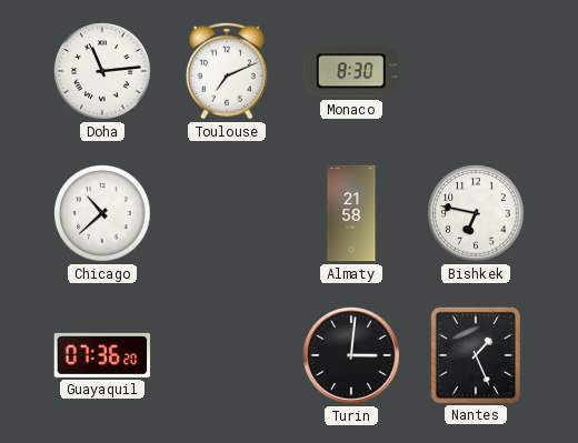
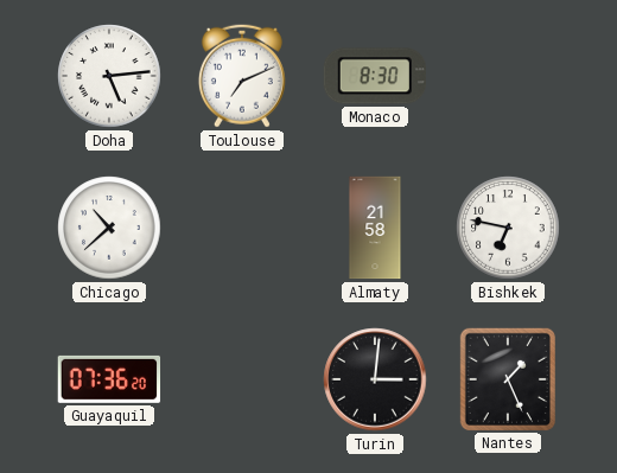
Doha: 11:14 -> 5:14
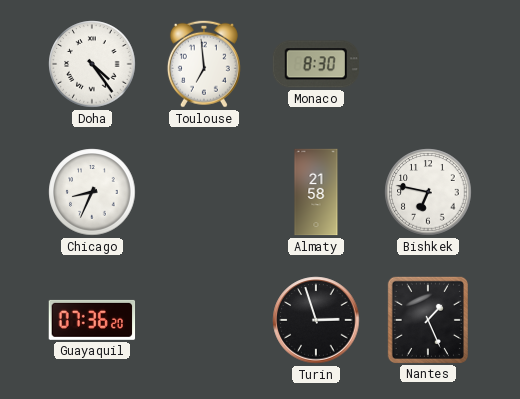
Doha: 5:14 -> 4:24
Toulouse: 7:11 -> 6:59
Chicago: 10:38 -> 8:34
Turin: 3:01 -> 2:57
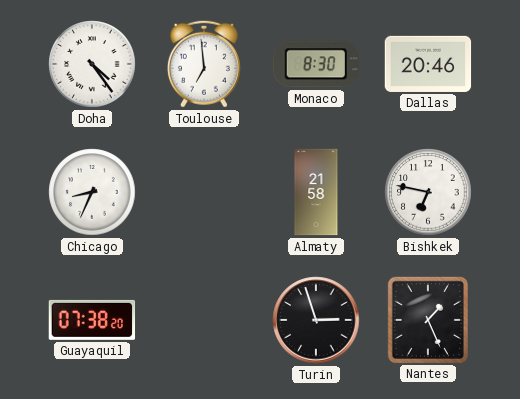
Dallas: none -> 20:46
Guayaquil: 07:36 -> 07:38
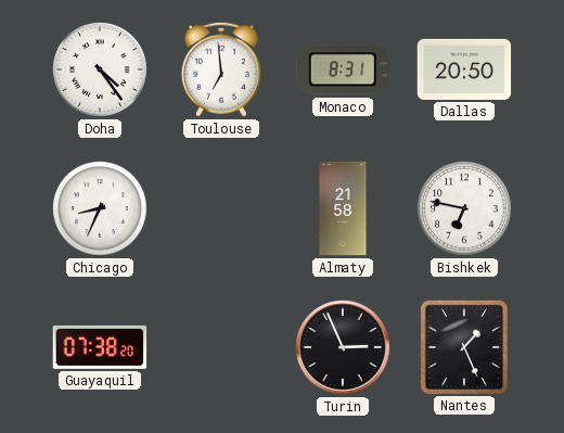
Monaco: 8:30 -> 8:31
Dallas: 20:46 -> 20:50
Turin: 2:57 -> 2:56
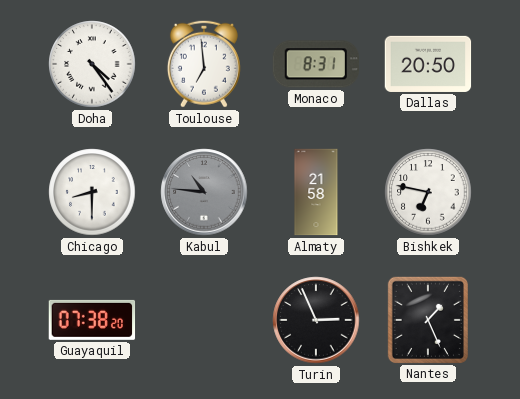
Chicago: 8:34 -> 8:30
Kabul: none -> 10:46
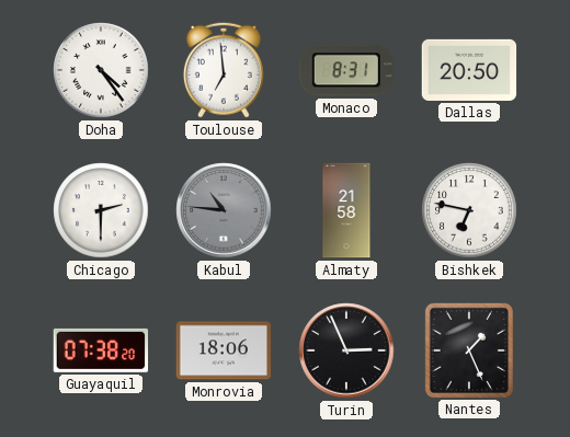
Chicago: 8:30 -> 2:30
Monrovia: none -> 18:06
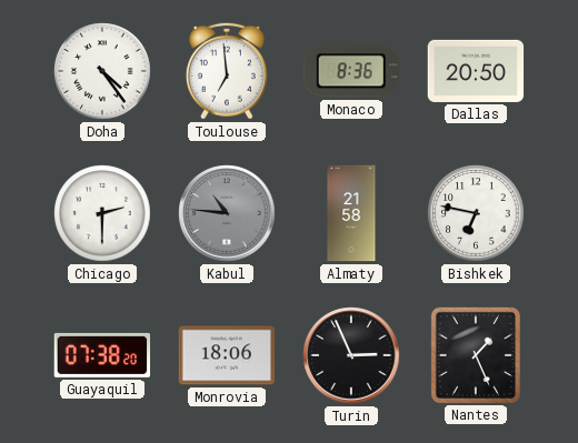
Monaco: 8:31 -> 8:36
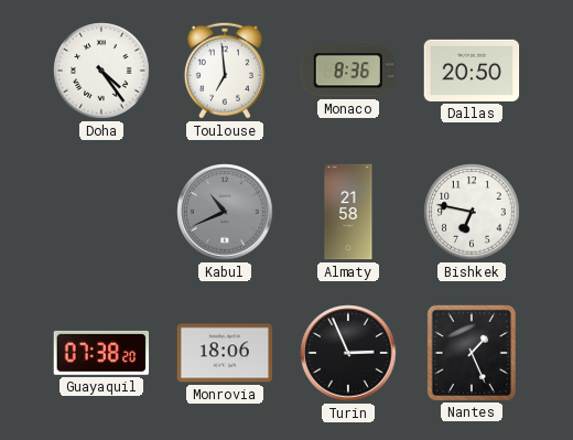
Chicago: 2:30 -> none
Kabul: 10:46 -> 10:41
